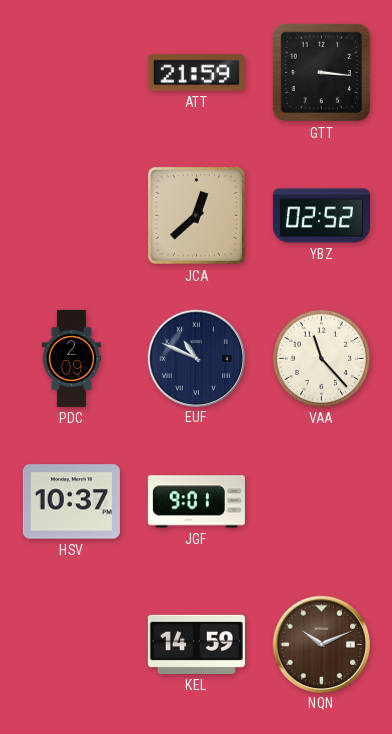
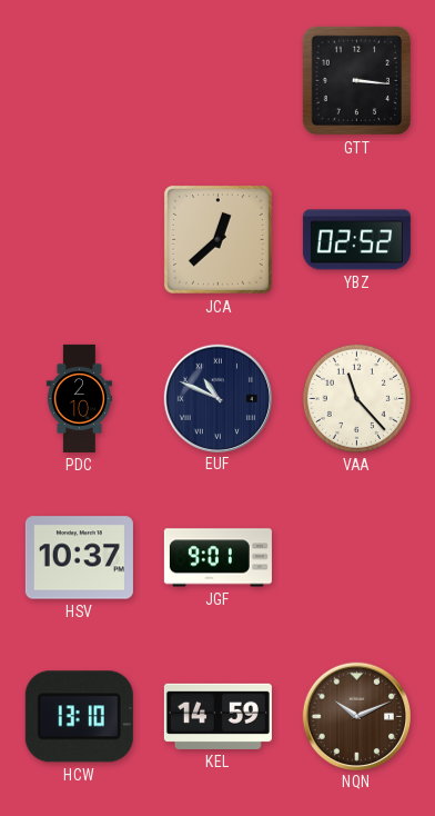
ATT: 21:59 -> none
PDC: 2:09 -> 2:10
HCW: none -> 13:10
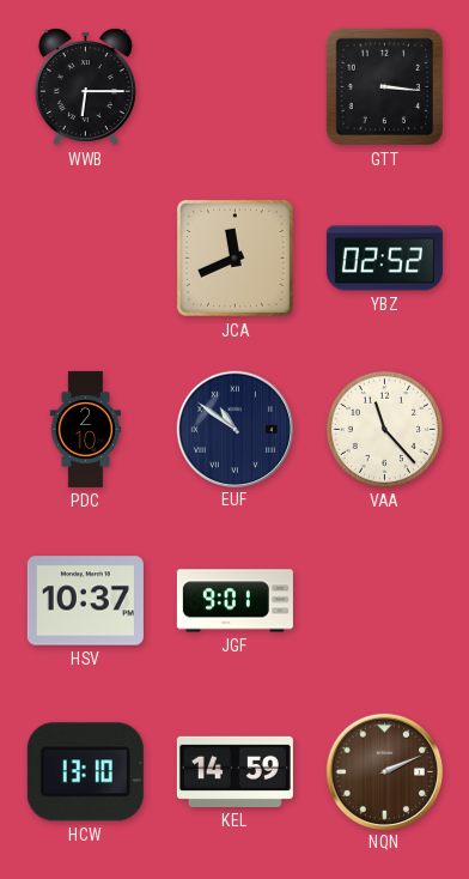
WWB: none -> 6:15
JCA: 12:38 -> 11:41
EUF: 10:49 -> 10:51
NQN: 10:11 -> 2:11
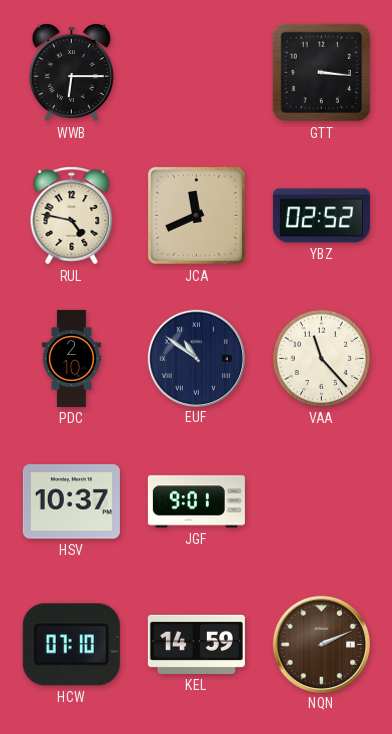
RUL: none -> 4:47
HCW: 13:10 -> 07:10
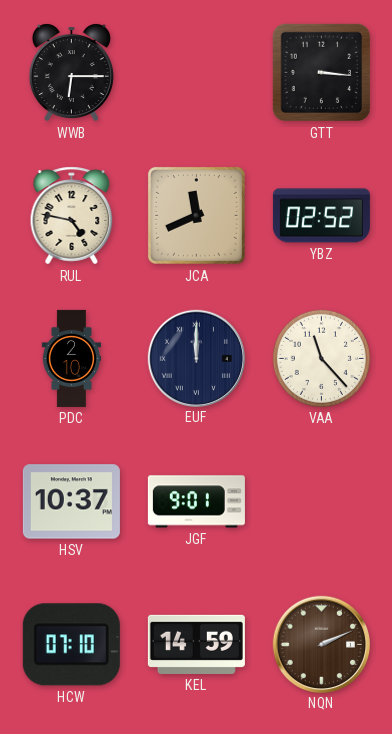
EUF: 10:51 -> 12:00
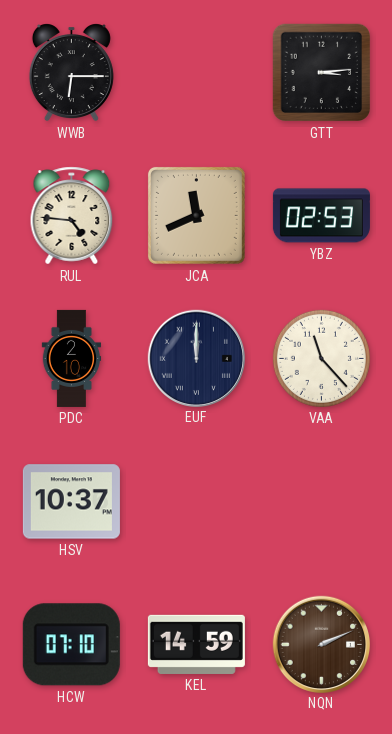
GTT: 3:16 -> 3:14
RUL: 4:47 -> 4:46
YBZ: 02:52 -> 02:53
JGF: 9:01 -> none
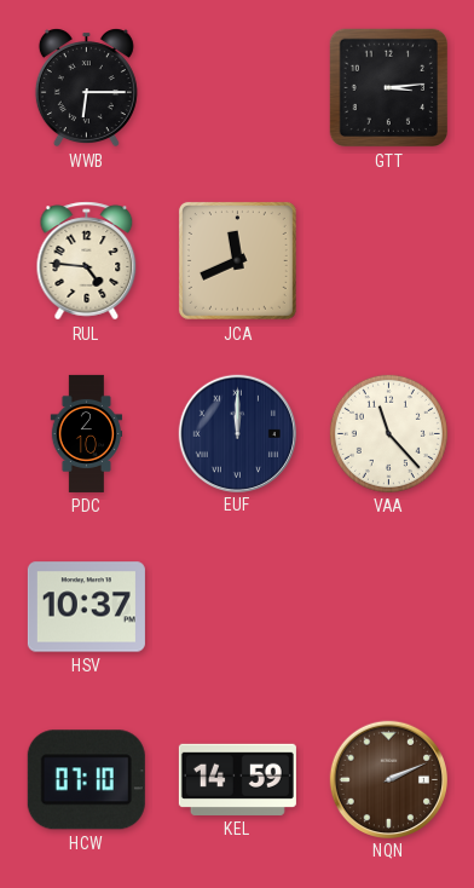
YBZ: 02:53 -> none
